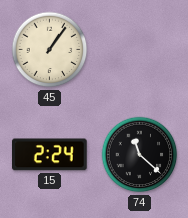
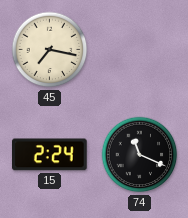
45: 1:06 -> 7:17
74: 11:22 -> 11:19
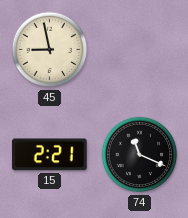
45: 7:17 -> 8:58
15: 2:24 -> 2:21
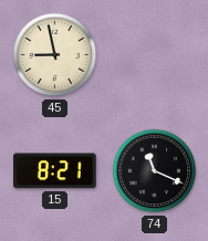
15: 2:21 -> 8:21
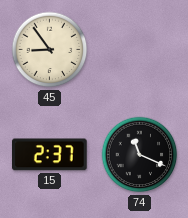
45: 8:58 -> 8:54
15: 8:21 -> 2:37
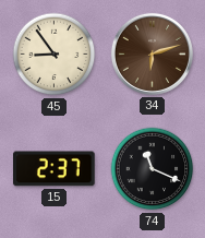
34: none -> 6:12
